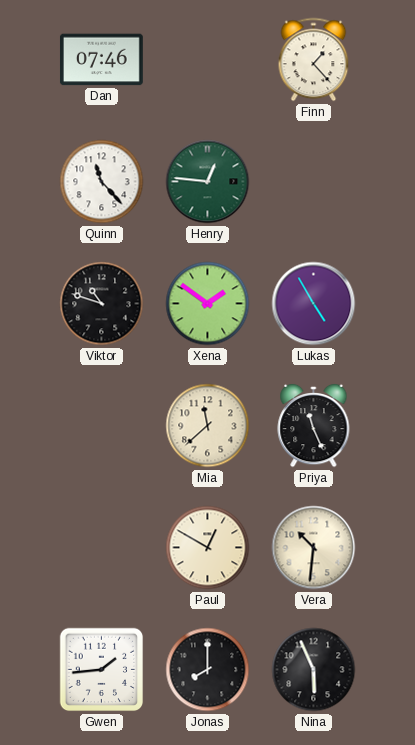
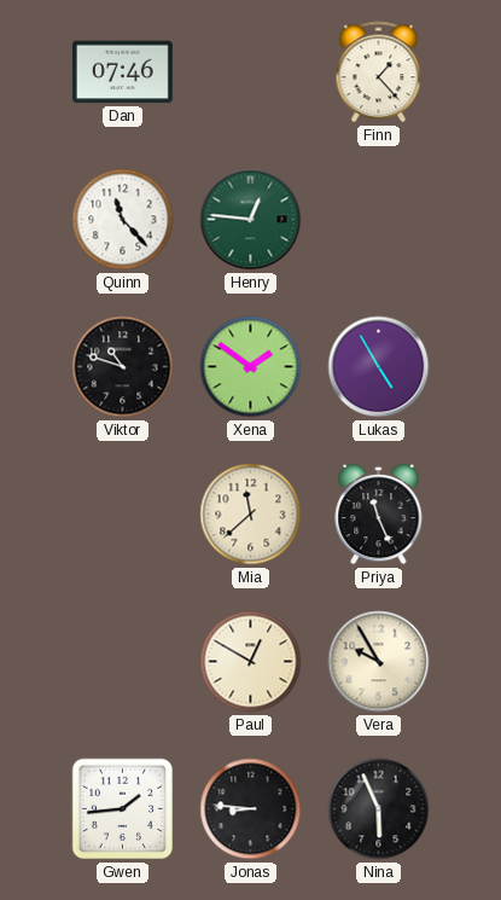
Vera: 10:31 -> 9:55
Jonas: 8:00 -> 8:46
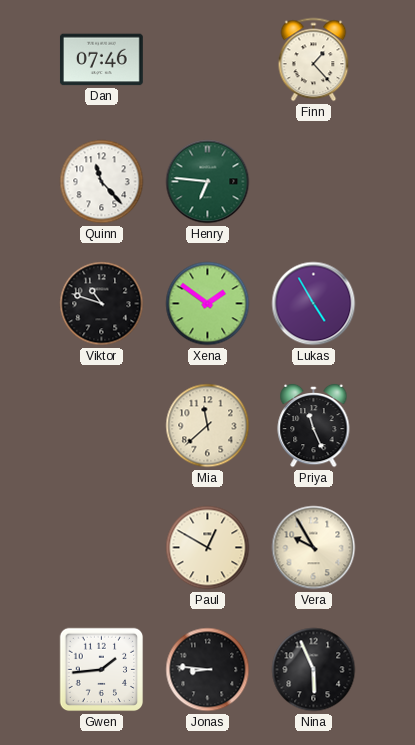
Henry: 12:46 -> 6:46
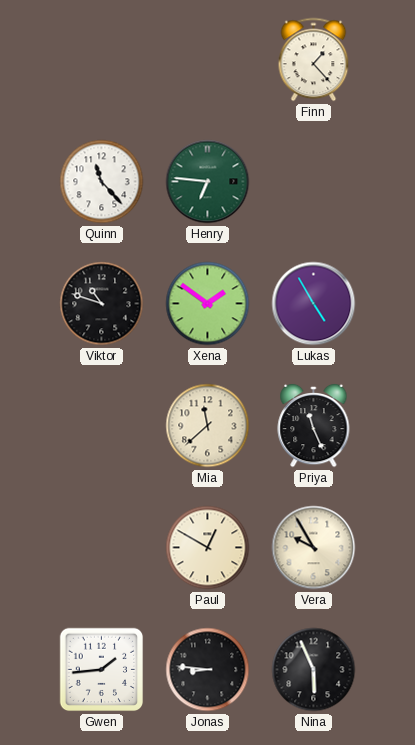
Dan: 07:46 -> none
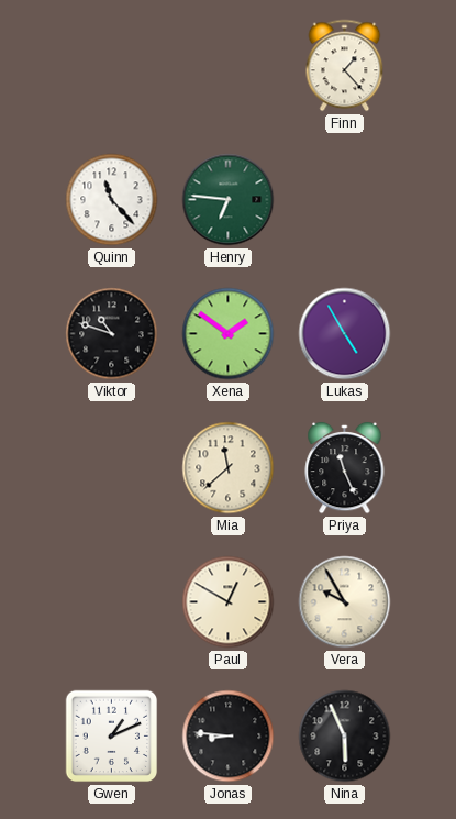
Gwen: 1:44 -> 1:11
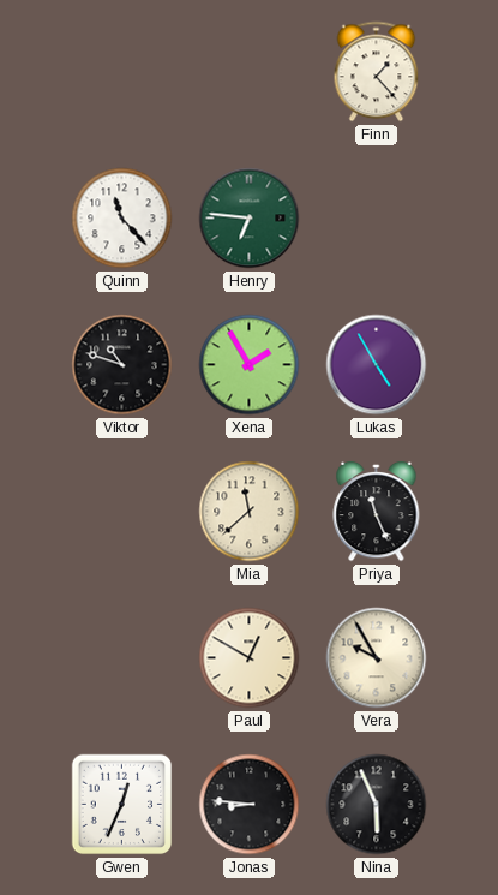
Xena: 1:51 -> 1:55
Gwen: 1:11 -> 12:34
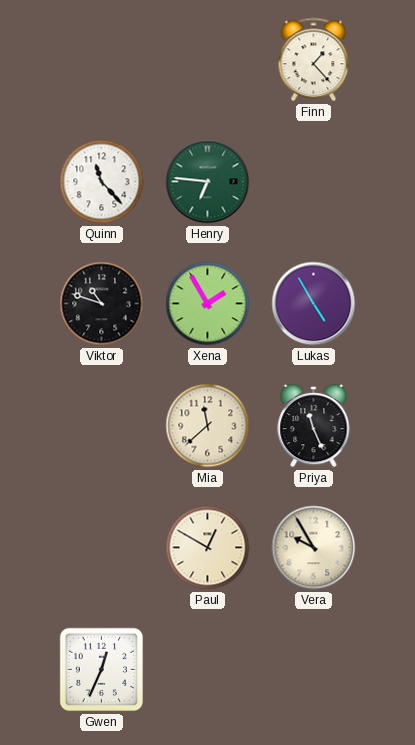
Jonas: 8:46 -> none
Nina: 5:56 -> none
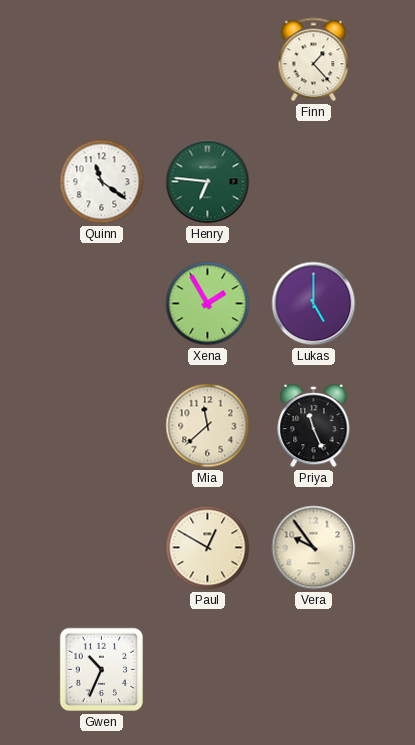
Quinn: 11:23 -> 11:21
Viktor: 10:48 -> none
Lukas: 4:55 -> 5:00
Vera: 9:55 -> 9:54
Gwen: 12:34 -> 10:34
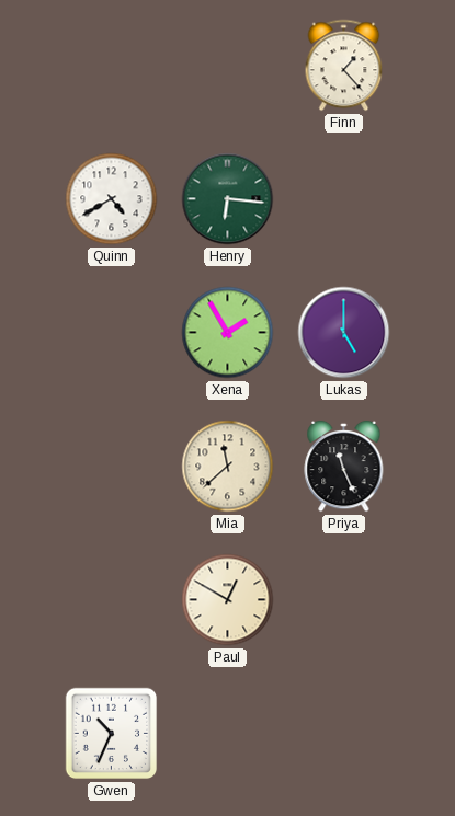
Quinn: 11:21 -> 4:40
Henry: 6:46 -> 6:16
Vera: 9:54 -> none
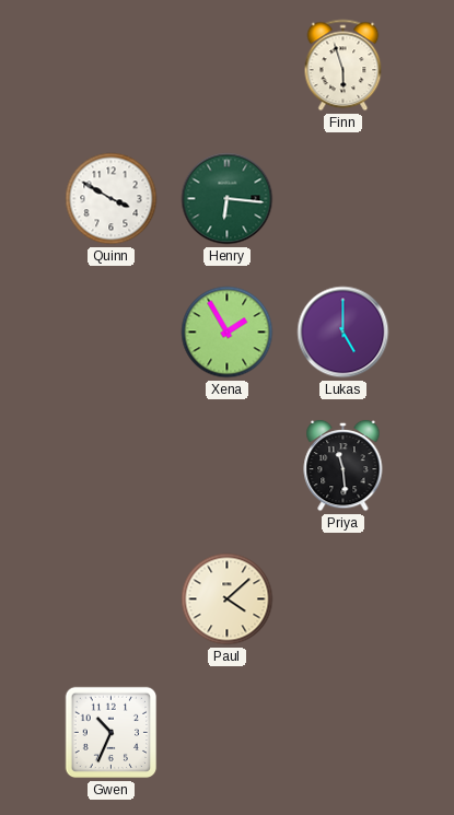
Finn: 1:23 -> 5:57
Quinn: 4:40 -> 3:50
Mia: 11:38 -> none
Priya: 11:26 -> 11:29
Paul: 12:50 -> 4:08
